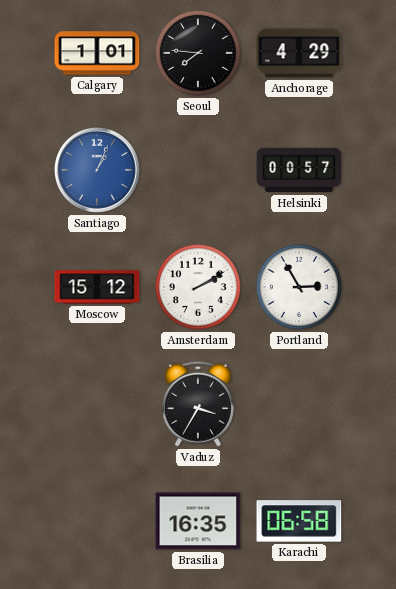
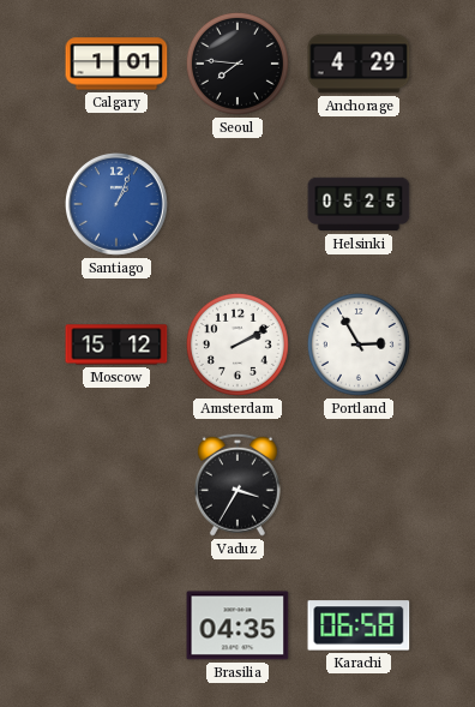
Helsinki: 00:57 -> 05:25
Brasilia: 16:35 -> 04:35
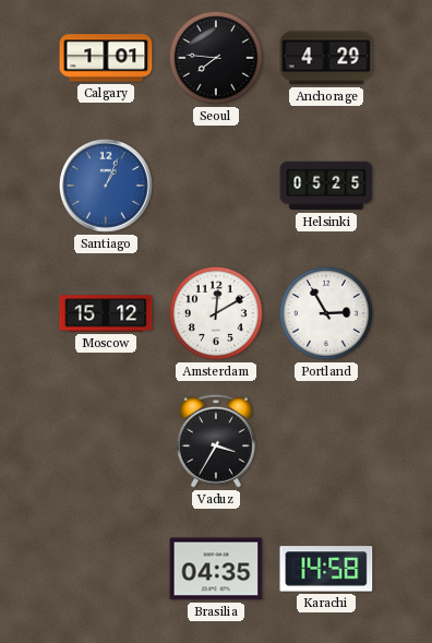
Amsterdam: 2:10 -> 12:10
Karachi: 06:58 -> 14:58
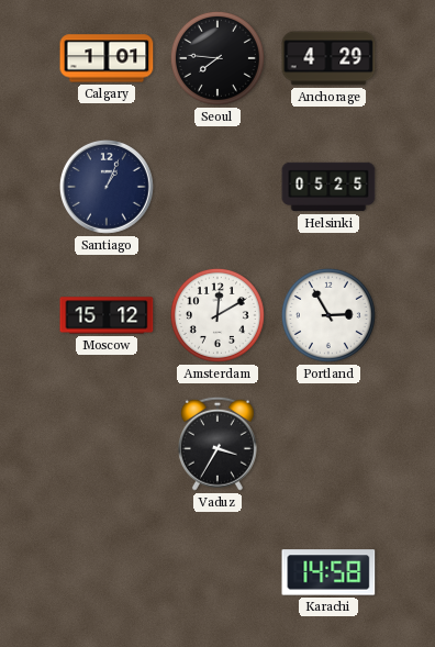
Santiago dial: blue -> navy
Brasilia: 04:35 -> none
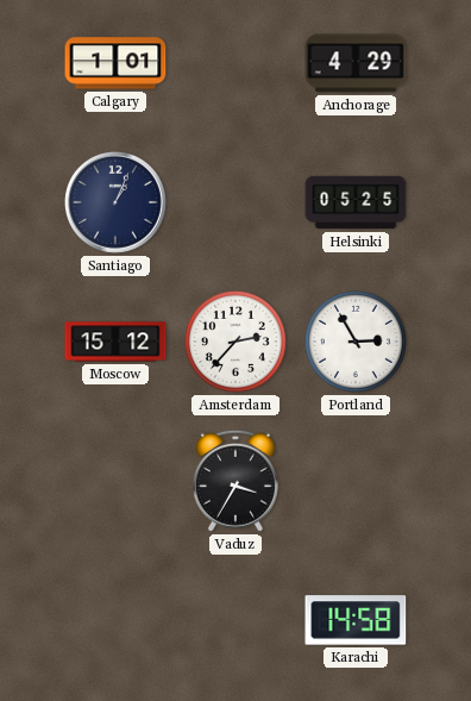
Seoul: 7:46 -> none
Amsterdam: 12:10 -> 2:37
